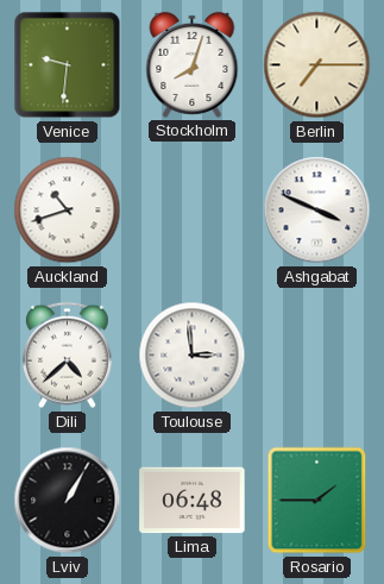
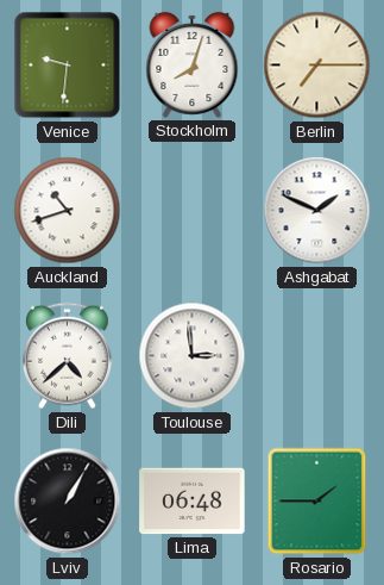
Ashgabat: 3:49 -> 1:49
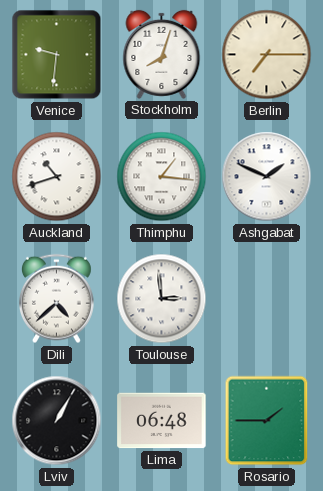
Thimphu: none -> 1:16
